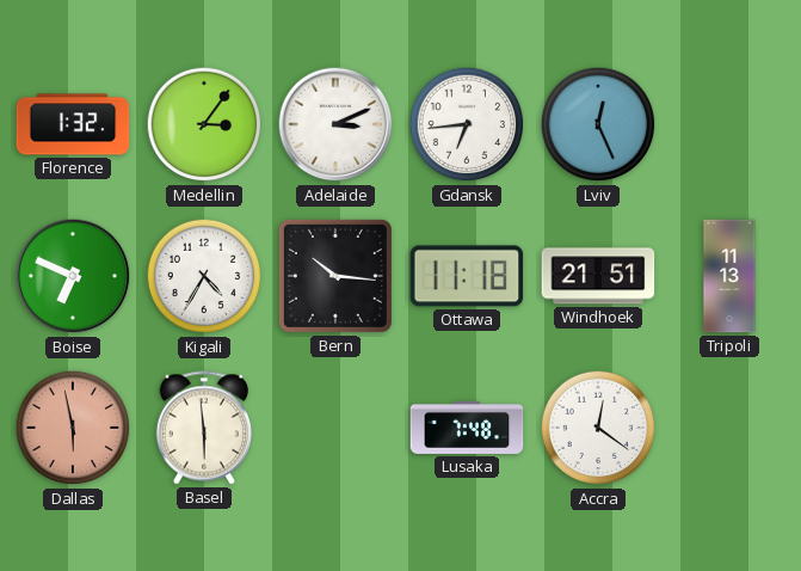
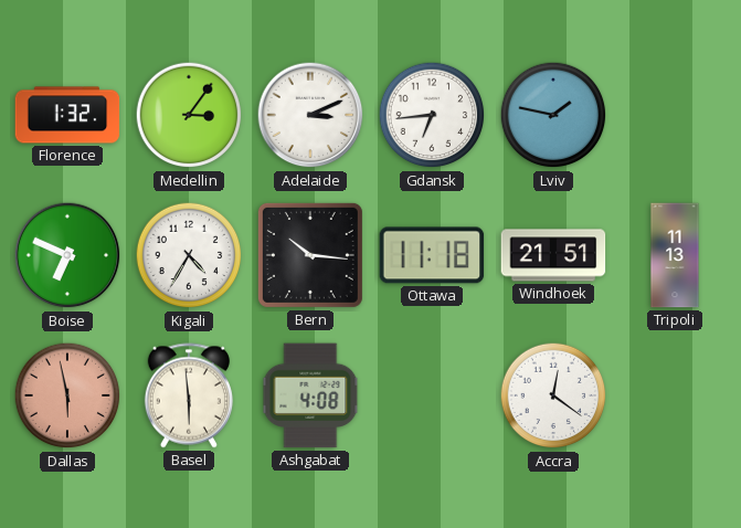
Lviv: 12:26 -> 1:47
Ashgabat: none -> 4:08
Lusaka: 7:48 -> none
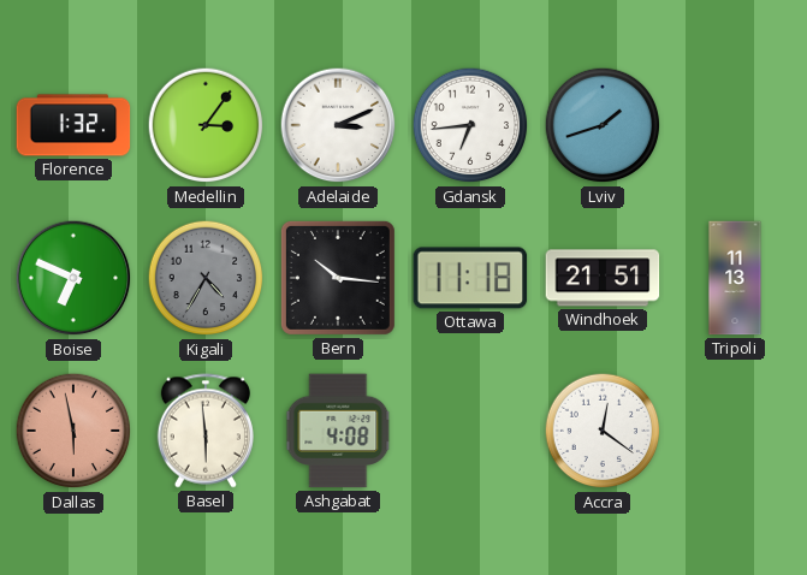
Lviv: 1:47 -> 1:42
Kigali dial: white -> grey
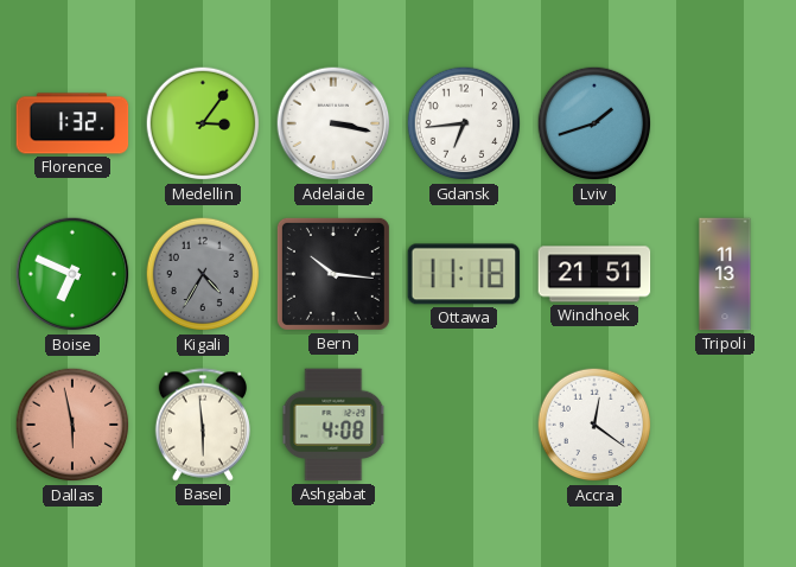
Adelaide: 3:11 -> 3:17
